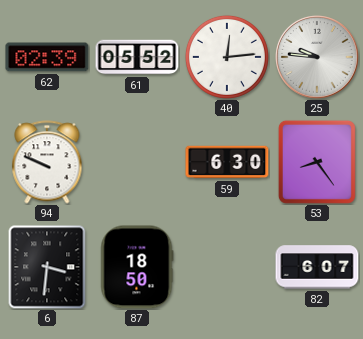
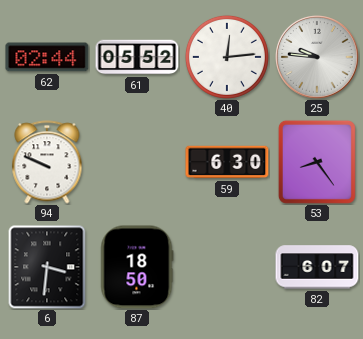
62: 02:39 -> 02:44
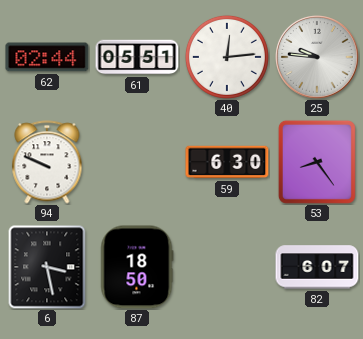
61: 05:52 -> 05:51
6: 3:31 -> 3:28
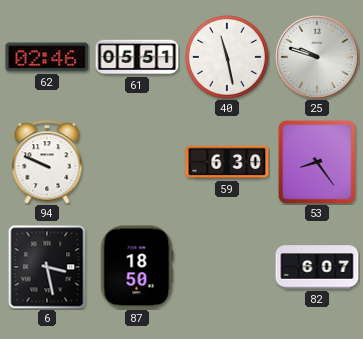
62: 02:44 -> 02:46
40: 12:14 -> 11:28
25: 9:46 -> 9:48
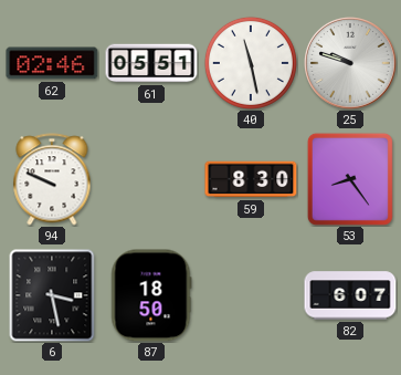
59: 6:30 -> 8:30
